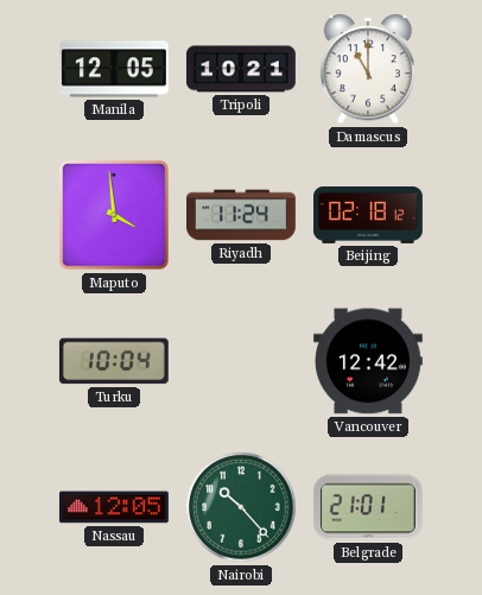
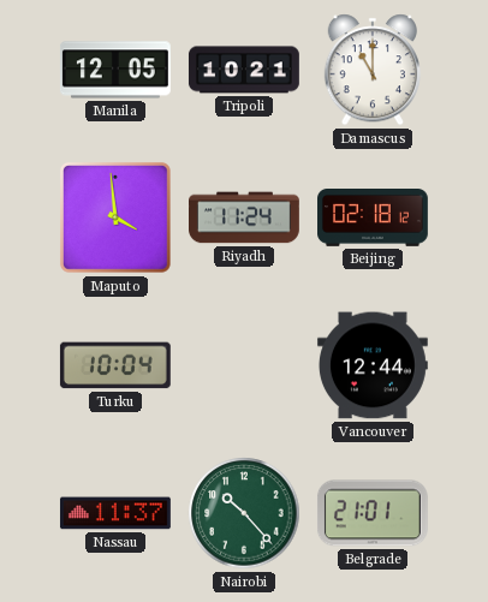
Vancouver: 12:42 -> 12:44
Nassau: 12:05 -> 11:37
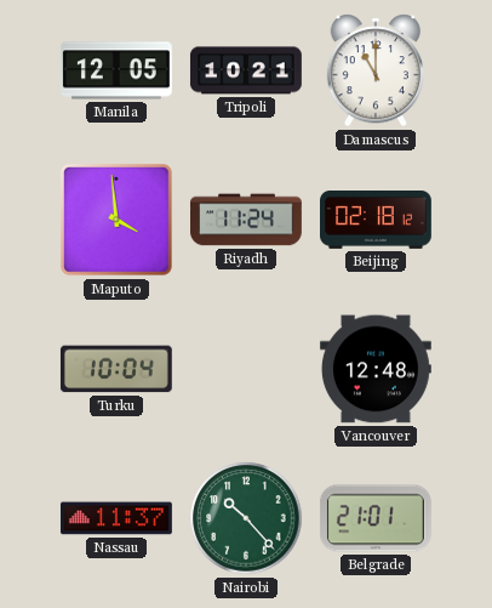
Vancouver: 12:44 -> 12:48
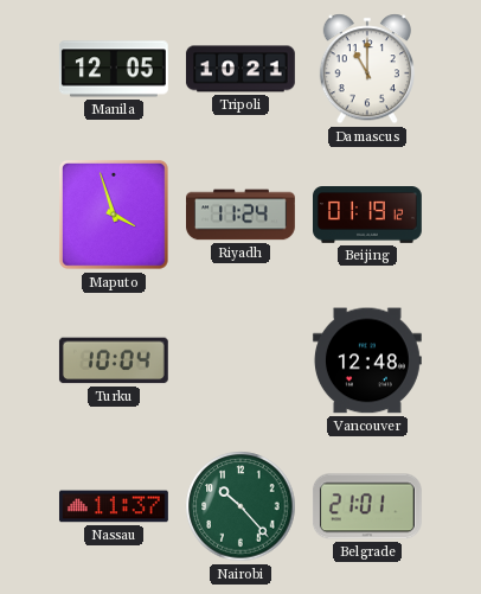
Maputo: 3:59 -> 3:57
Beijing: 02:18 -> 01:19
